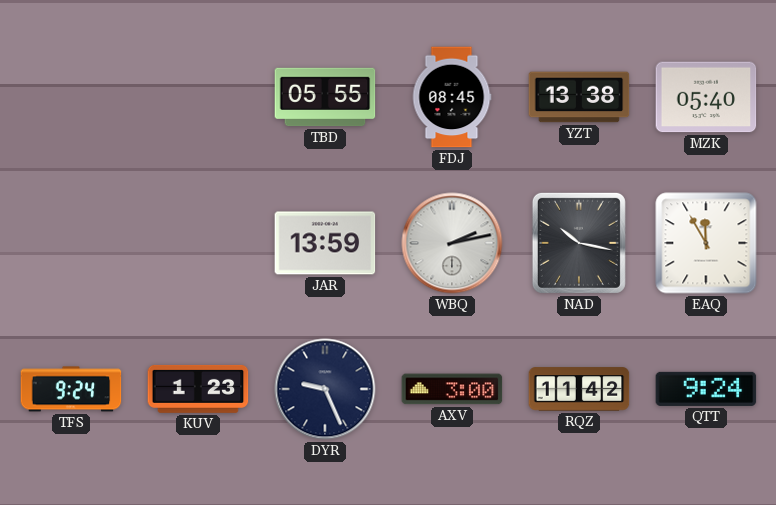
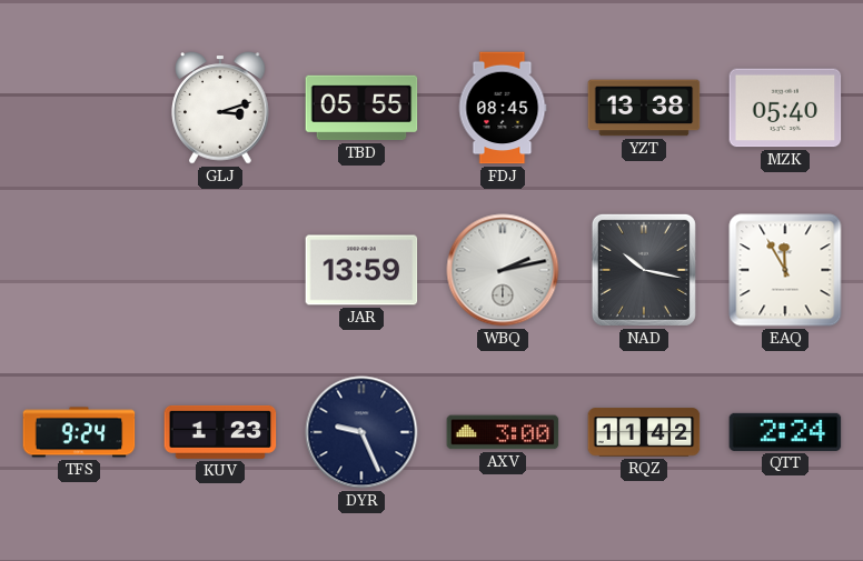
GLJ: none -> 3:12
QTT: 9:24 -> 2:24
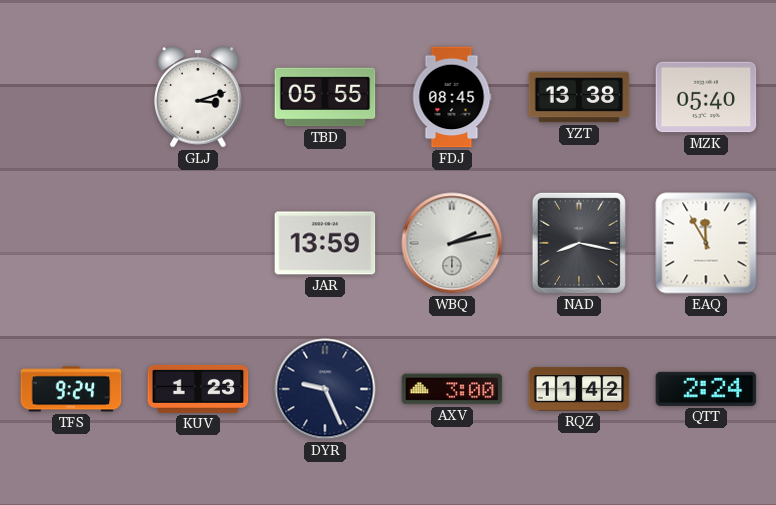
NAD: 10:17 -> 8:17
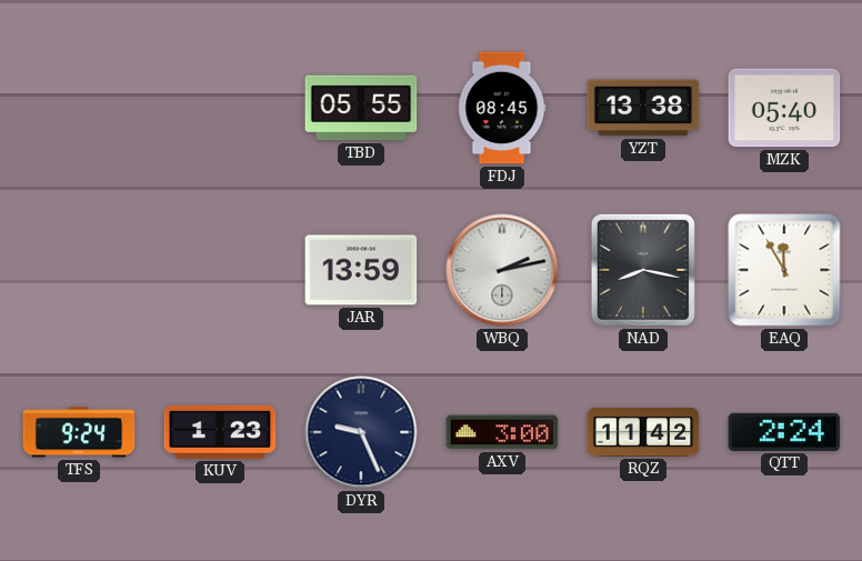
GLJ: 3:12 -> none
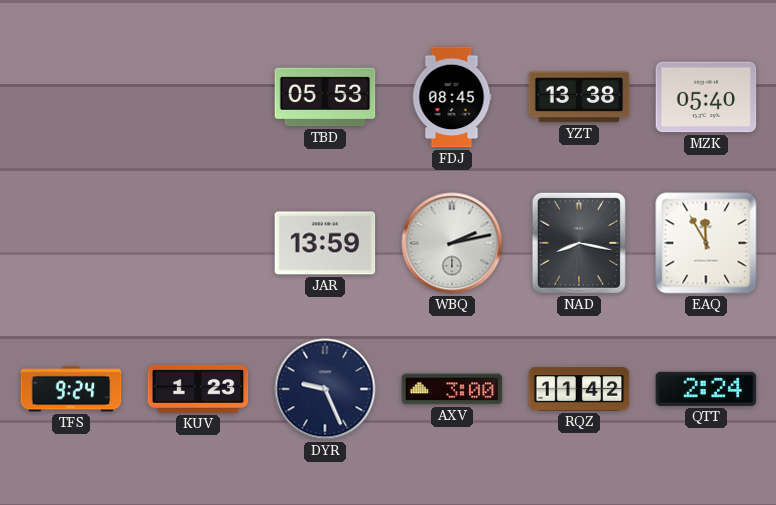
TBD: 05:55 -> 05:53
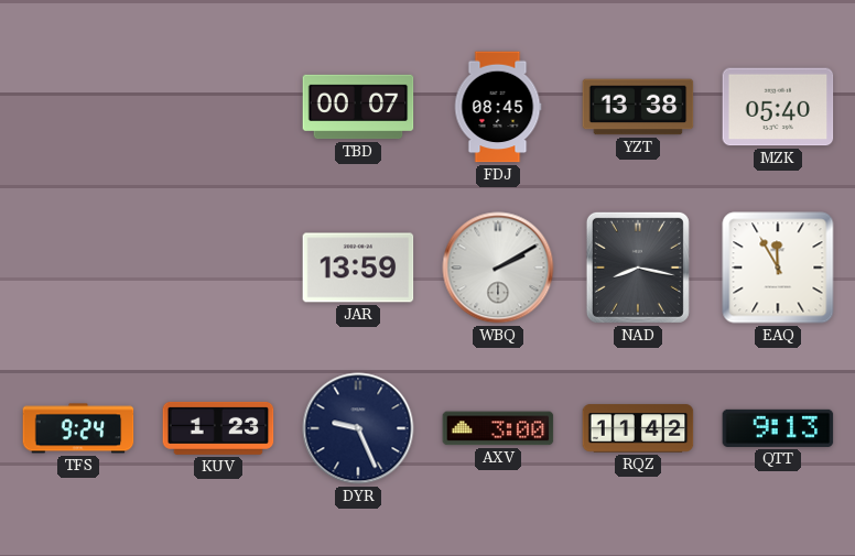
TBD: 05:53 -> 00:07
WBQ: 2:13 -> 2:10
QTT: 2:24 -> 9:13
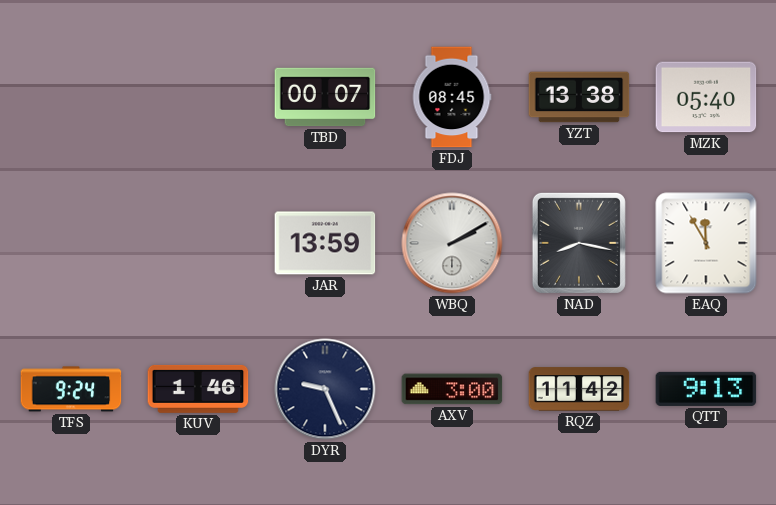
KUV: 1:23 -> 1:46
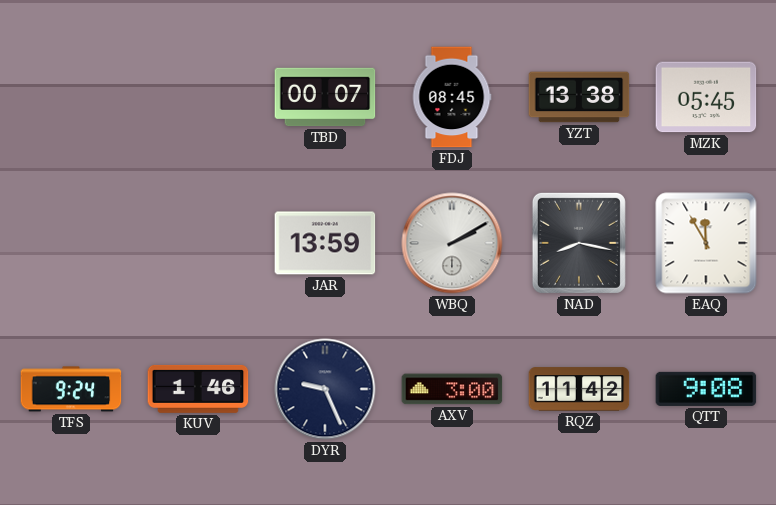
MZK: 05:40 -> 05:45
QTT: 9:13 -> 9:08
